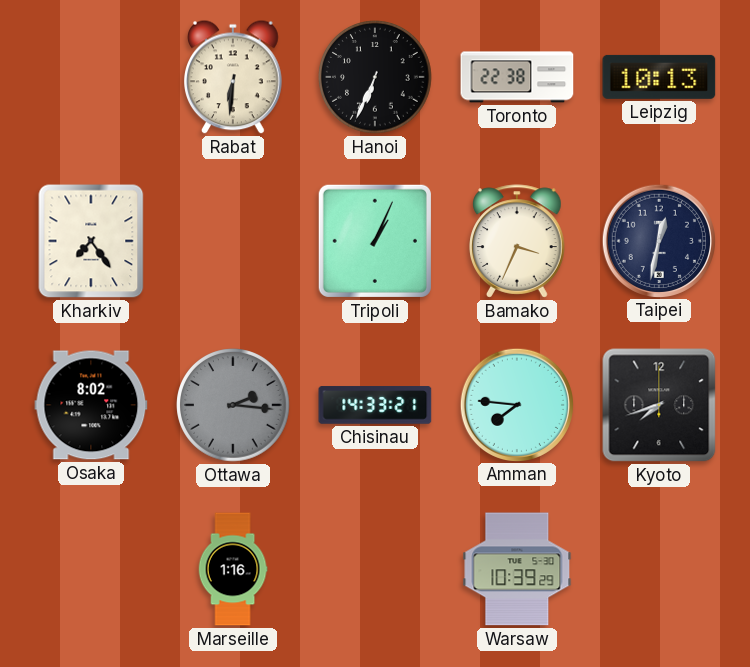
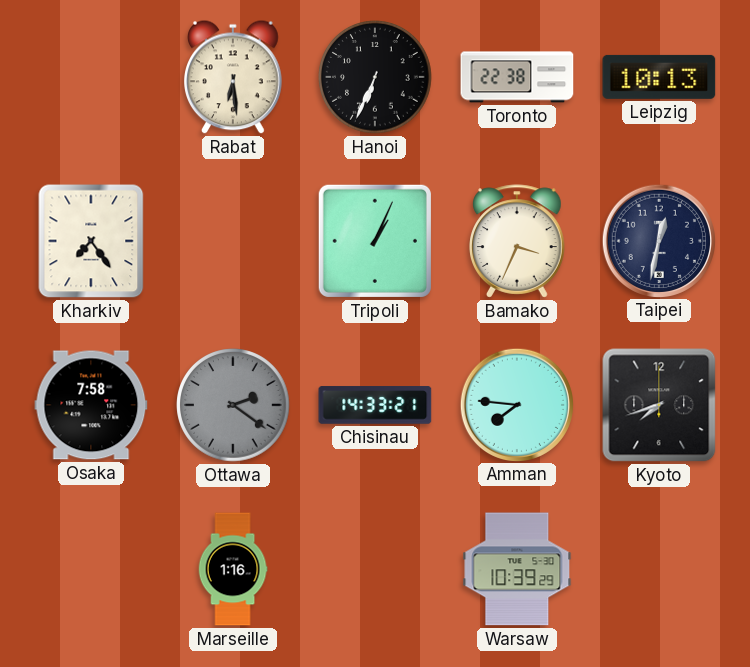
Rabat: 6:31 -> 6:29
Osaka: 8:02 -> 7:58
Ottawa: 2:16 -> 2:21
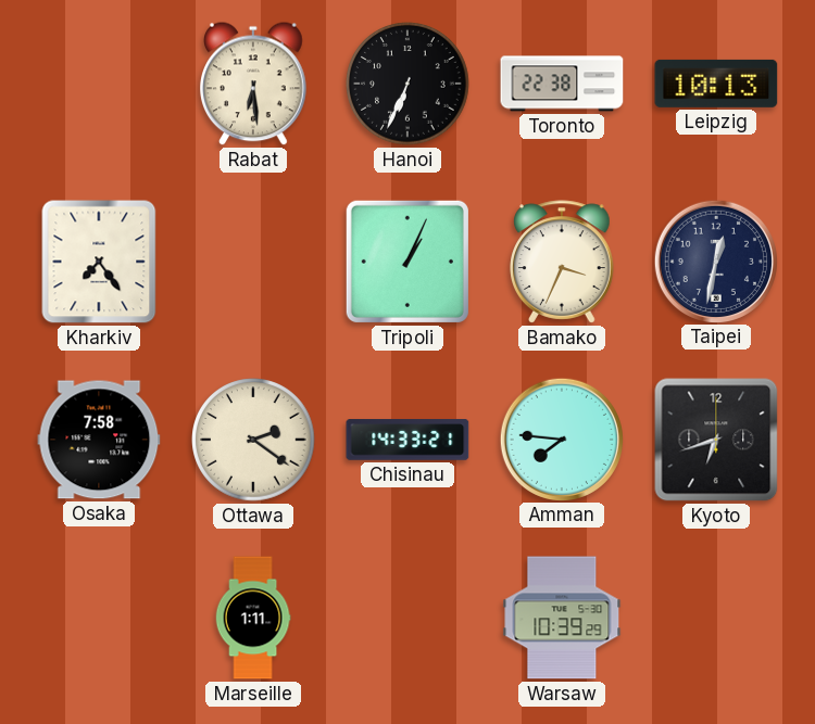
Ottawa dial: grey -> cream
Kyoto: 7:42 -> 6:42
Marseille: 1:16 -> 1:11
